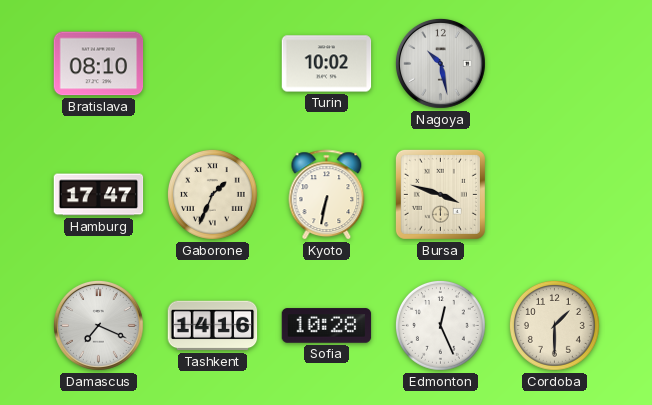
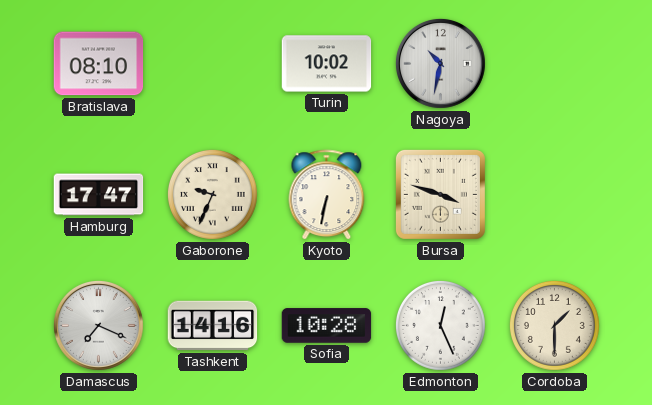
Nagoya: 10:28 -> 10:32
Gaborone: 1:34 -> 9:34
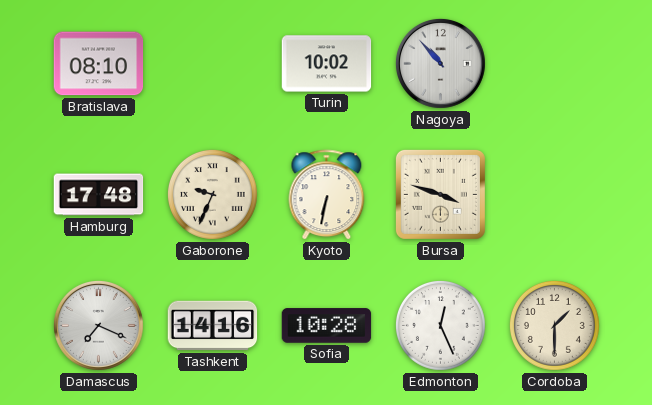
Nagoya: 10:32 -> 10:53
Hamburg: 17:47 -> 17:48
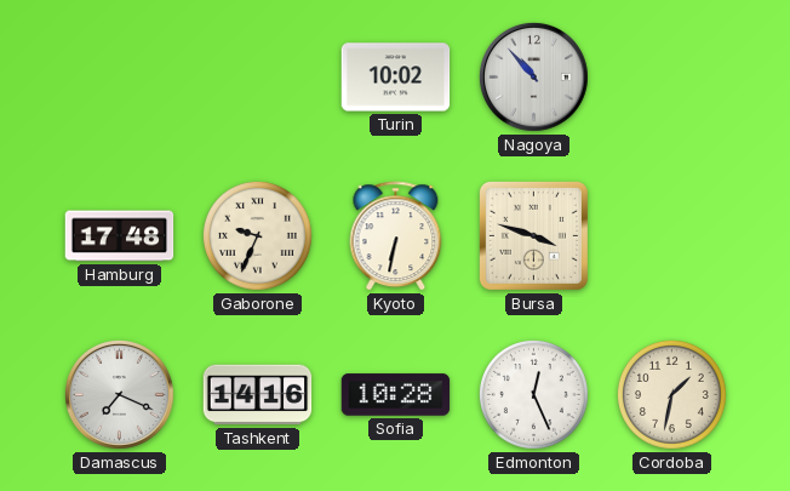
Bratislava: 08:10 -> none
Cordoba: 1:30 -> 1:32
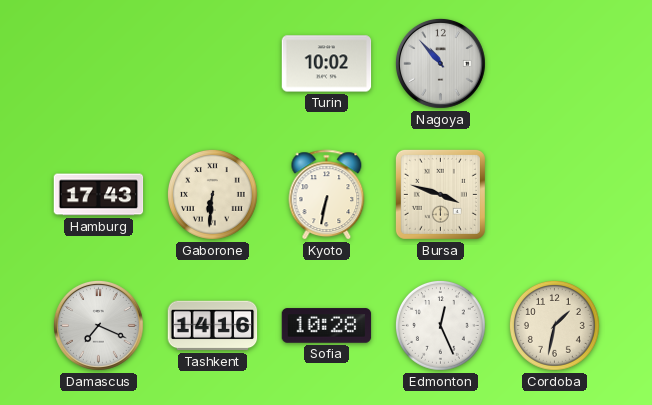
Hamburg: 17:48 -> 17:43
Gaborone: 9:34 -> 6:31
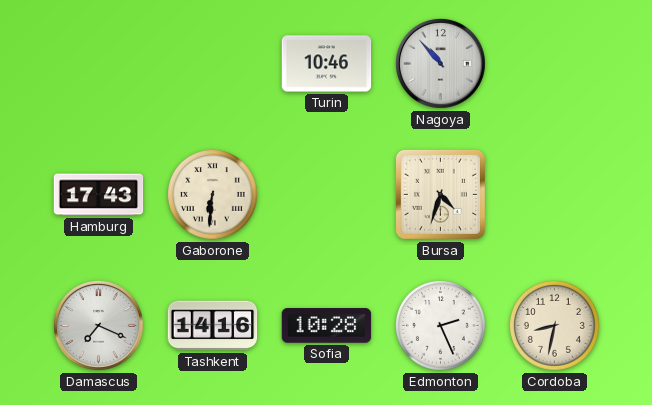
Turin: 10:02 -> 10:46
Kyoto: 6:32 -> none
Bursa: 3:48 -> 4:33
Edmonton: 12:26 -> 2:26
Cordoba: 1:32 -> 8:32
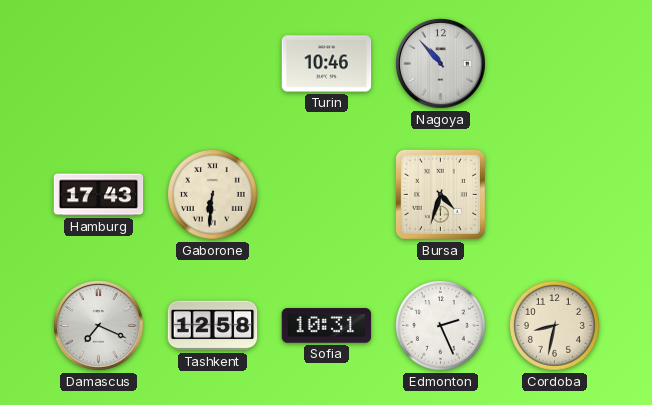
Tashkent: 14:16 -> 12:58
Sofia: 10:28 -> 10:31
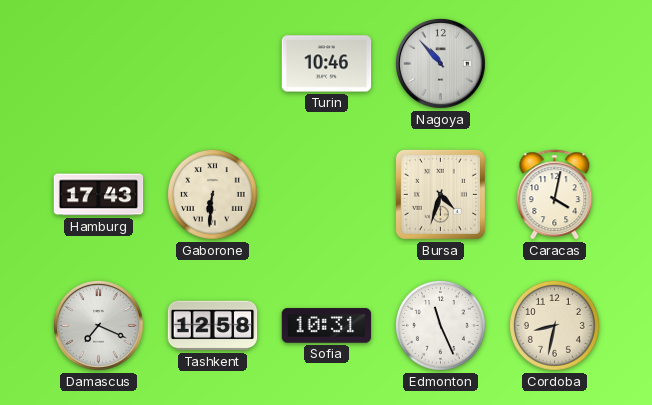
Caracas: none -> 4:02
Edmonton: 2:26 -> 11:26
